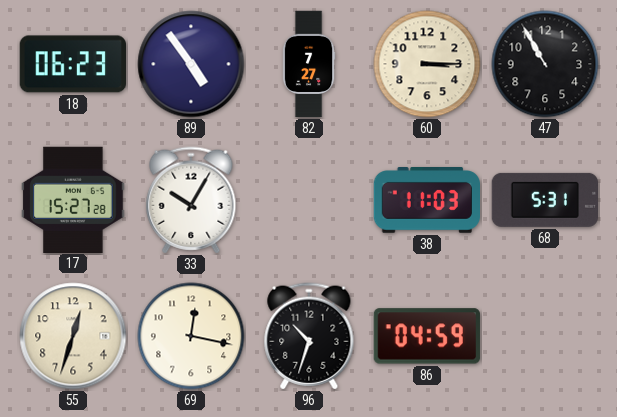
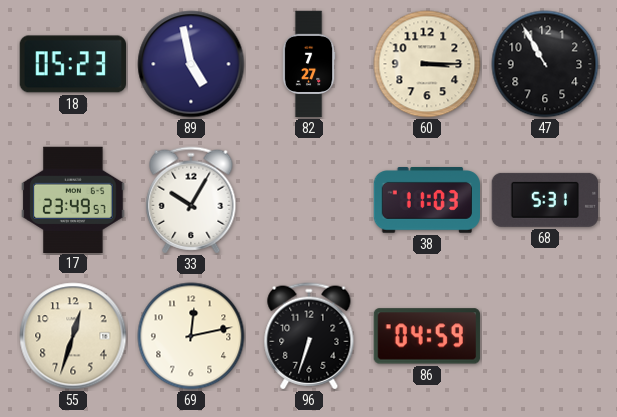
18: 06:23 -> 05:23
89: 4:54 -> 4:58
17: 15:27 -> 23:49
69: 12:17 -> 12:13
96: 10:33 -> 6:33
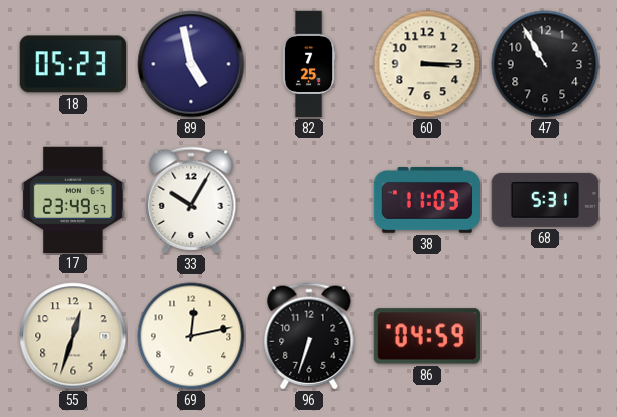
82: 7:27 -> 7:25
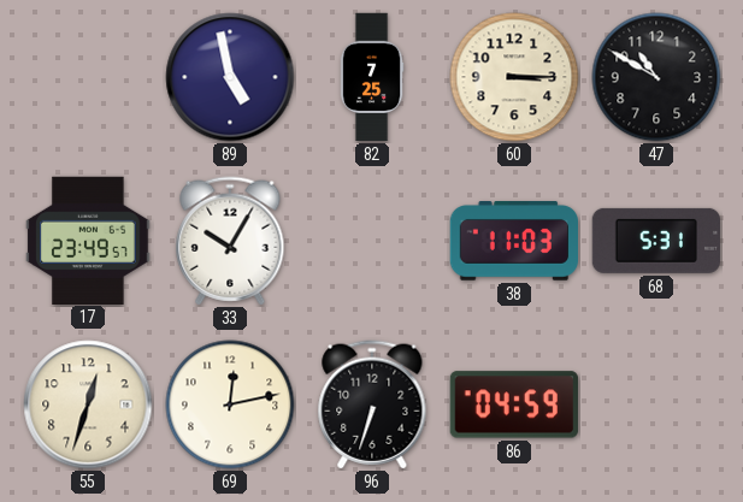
18: 05:23 -> none
47: 10:55 -> 10:50
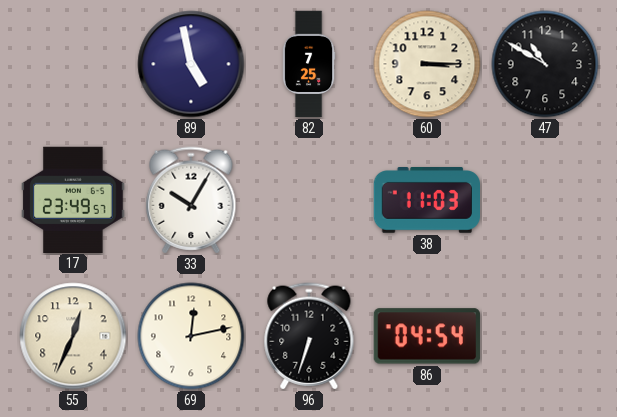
68: 5:31 -> none
55: 12:33 -> 12:34
86: 04:59 -> 04:54
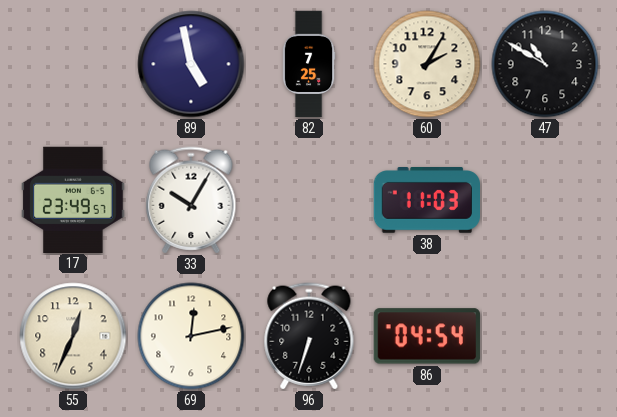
60: 3:15 -> 2:05
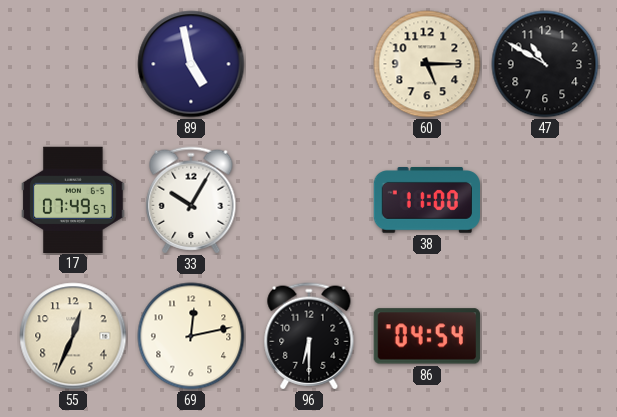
82: 7:25 -> none
60: 2:05 -> 5:15
17: 23:49 -> 07:49
38: 11:03 -> 11:00
96: 6:33 -> 6:30
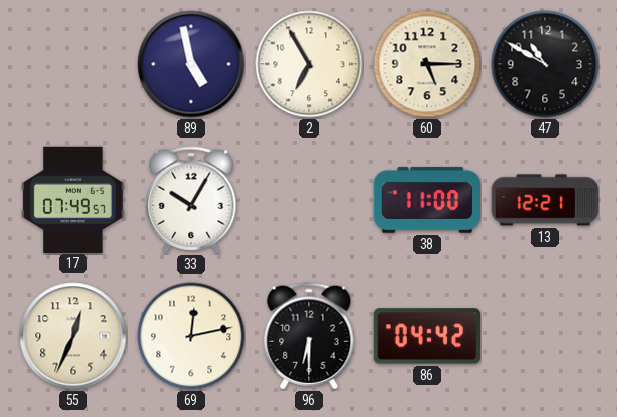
2: none -> 6:55
13: none -> 12:21
86: 04:54 -> 04:42
